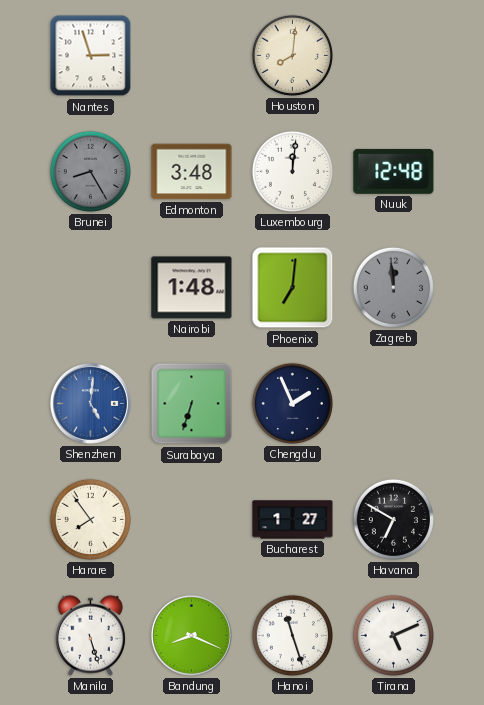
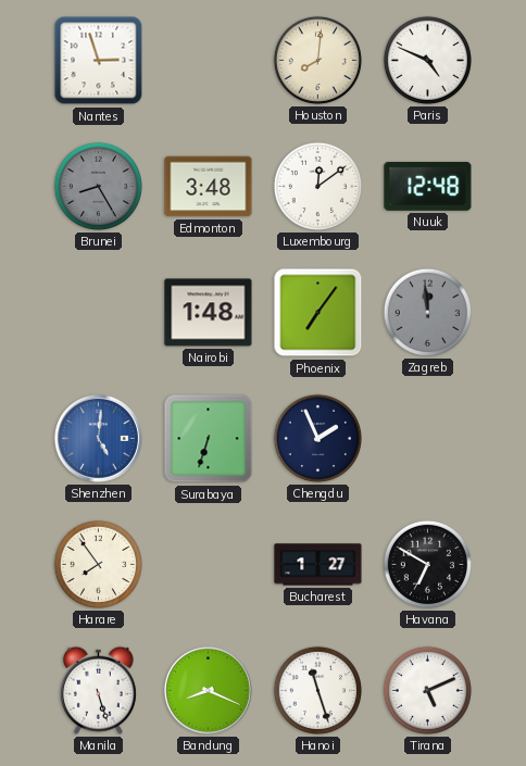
Paris: none -> 4:49
Luxembourg: 12:01 -> 12:09
Phoenix: 7:01 -> 7:06
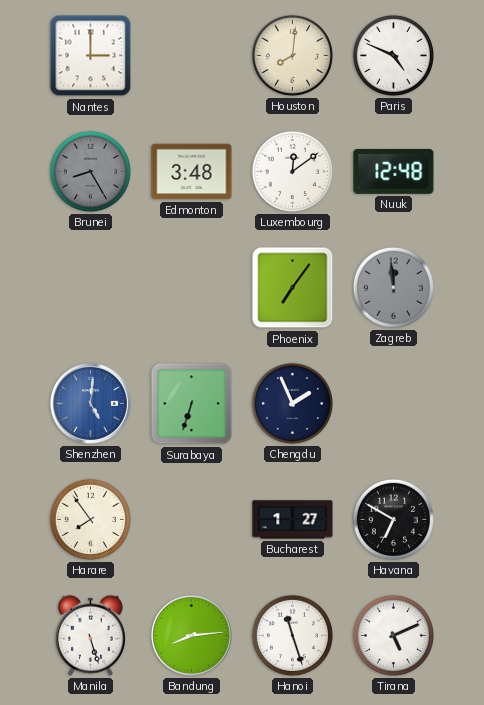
Nantes: 2:57 -> 3:00
Nairobi: 1:48 -> none
Bandung: 8:19 -> 8:14
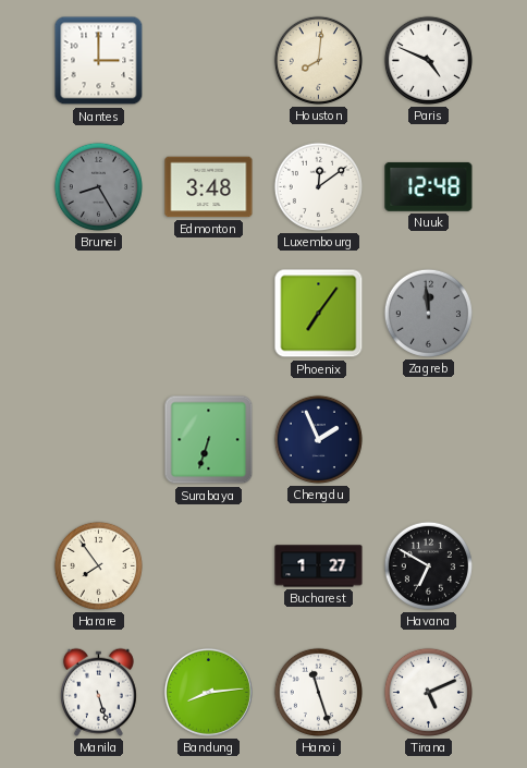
Shenzhen: 5:01 -> none
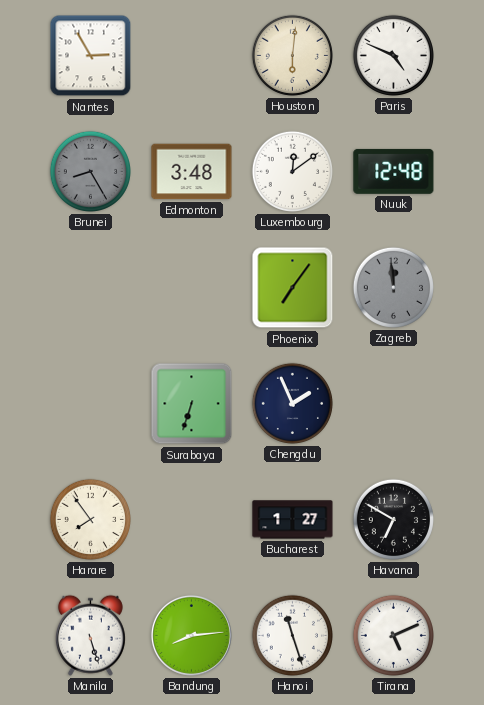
Nantes: 3:00 -> 2:55
Houston: 8:01 -> 6:01
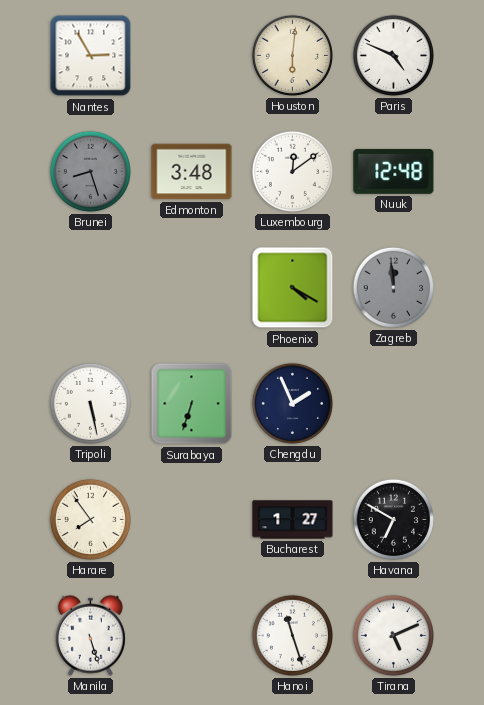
Brunei: 8:25 -> 8:27
Phoenix: 7:06 -> 4:20
Tripoli: none -> 5:28
Bandung: 8:14 -> none
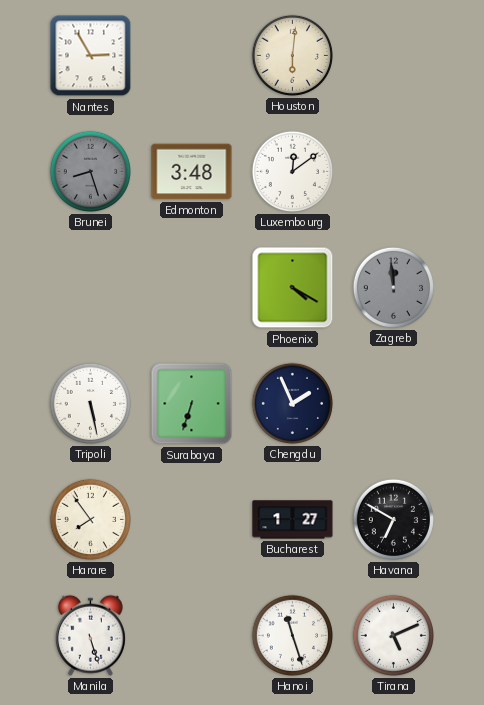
Paris: 4:49 -> none
Nuuk: 12:48 -> none
